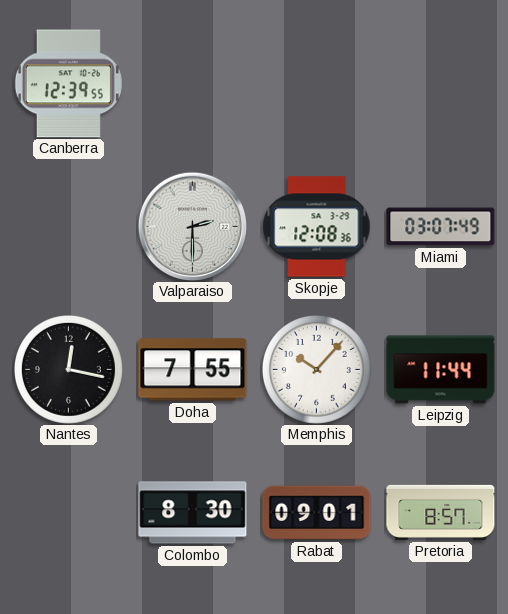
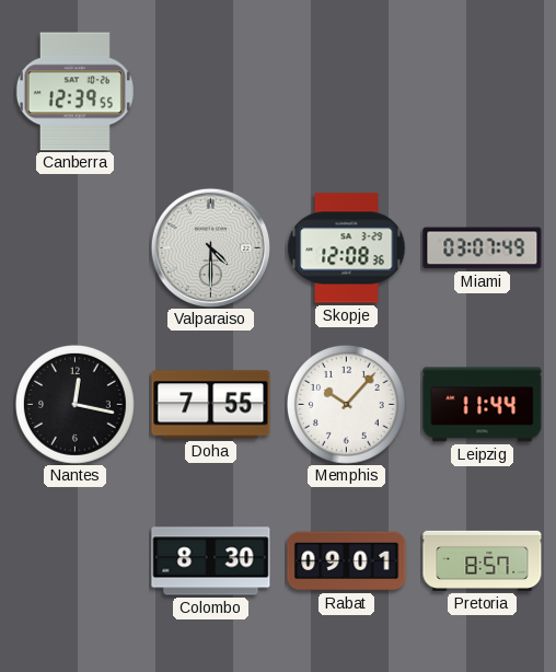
Valparaiso: 2:30 -> 4:30
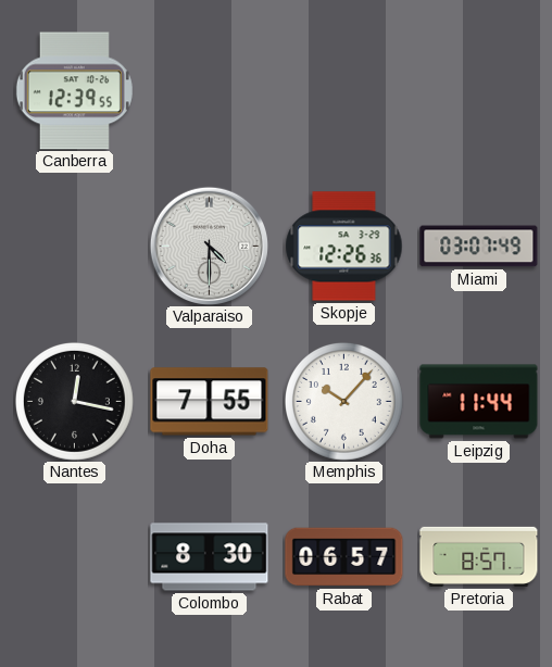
Skopje: 12:08 -> 12:26
Rabat: 09:01 -> 06:57
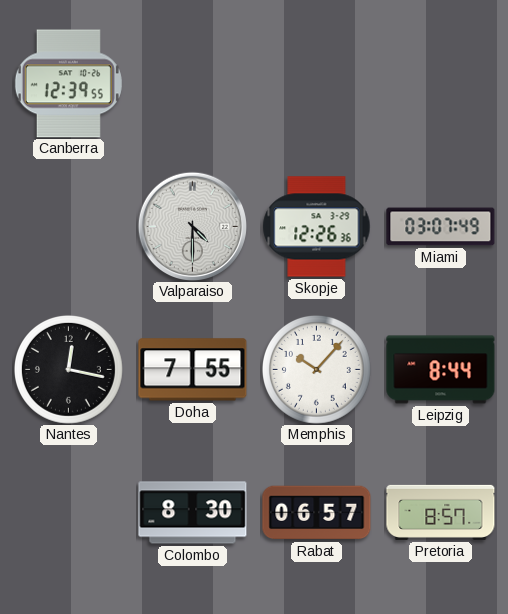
Leipzig: 11:44 -> 8:44
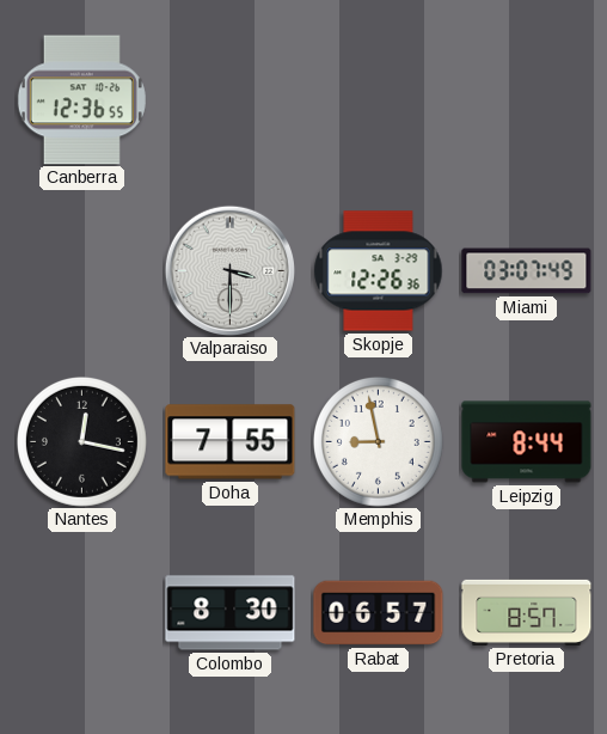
Canberra: 12:39 -> 12:36
Valparaiso: 4:30 -> 3:30
Memphis: 10:07 -> 8:58
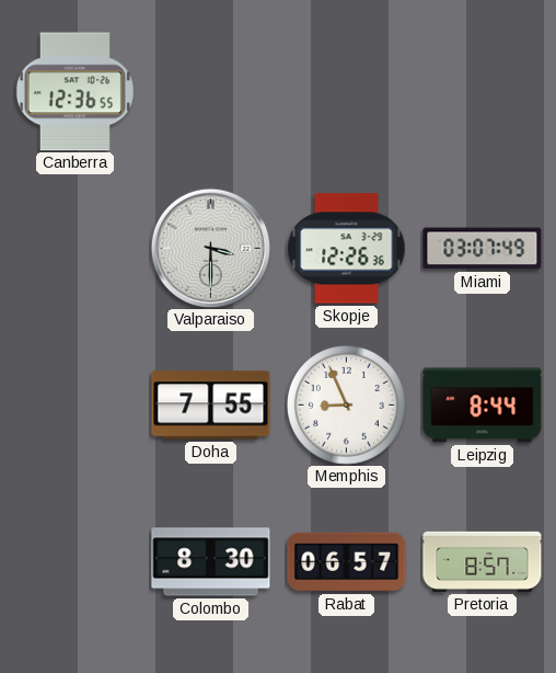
Nantes: 12:17 -> none
Memphis: 8:58 -> 8:56
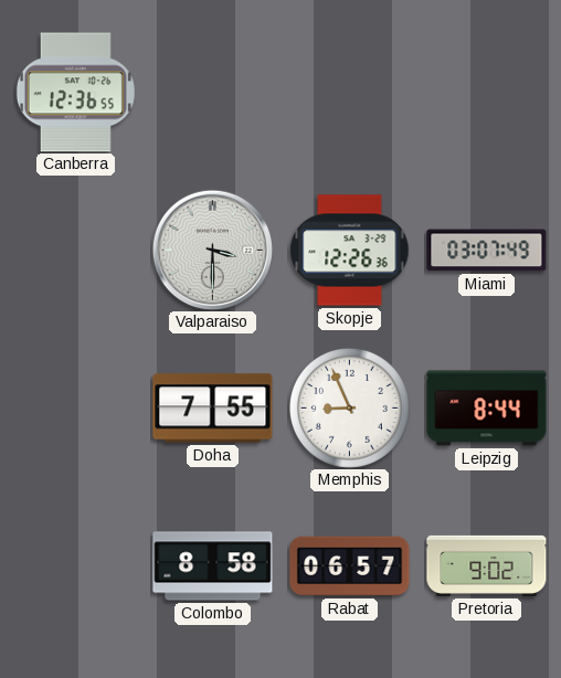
Colombo: 8:30 -> 8:58
Pretoria: 8:57 -> 9:02
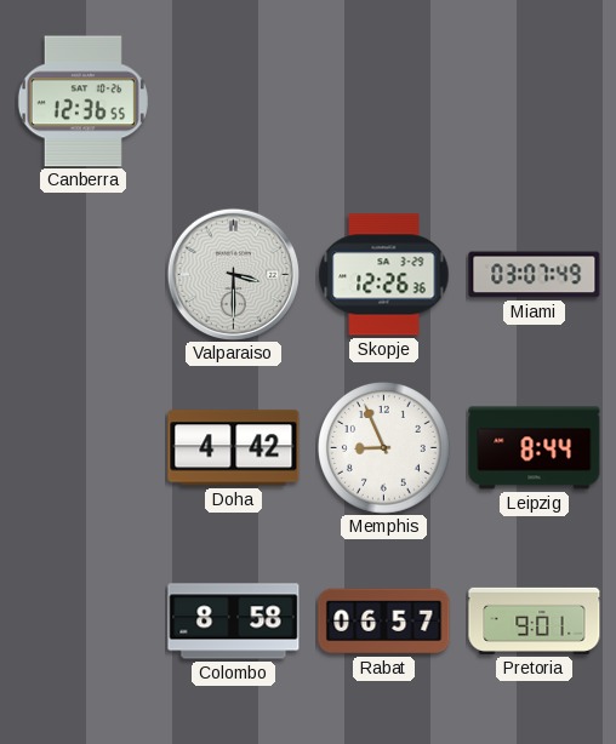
Doha: 7:55 -> 4:42
Pretoria: 9:02 -> 9:01
